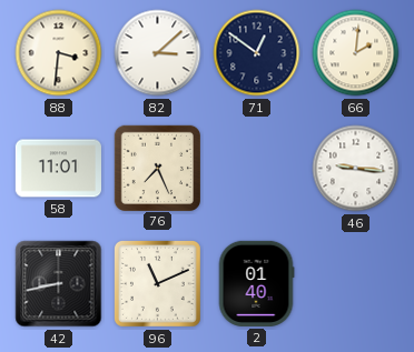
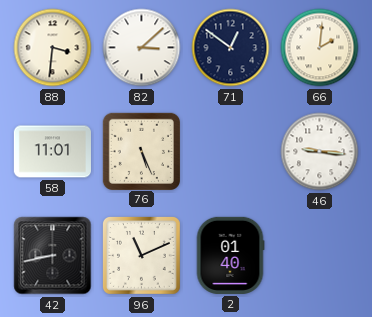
76: 7:26 -> 5:26
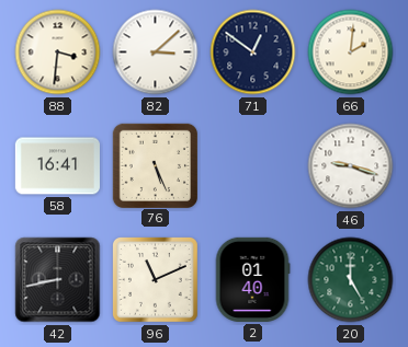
58: 11:01 -> 16:41
46: 9:16 -> 9:18
20: none -> 5:00
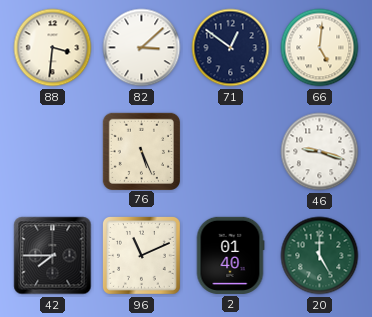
66: 2:01 -> 5:01
58: 16:41 -> none
42: 8:43 -> 7:45
